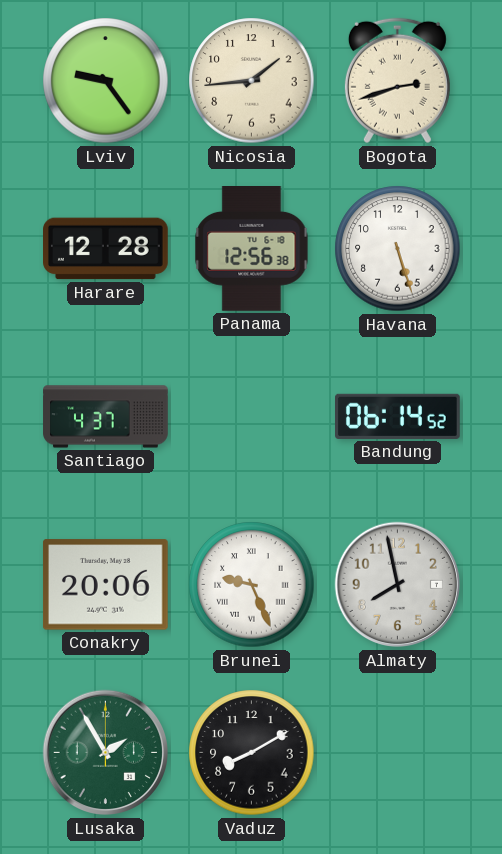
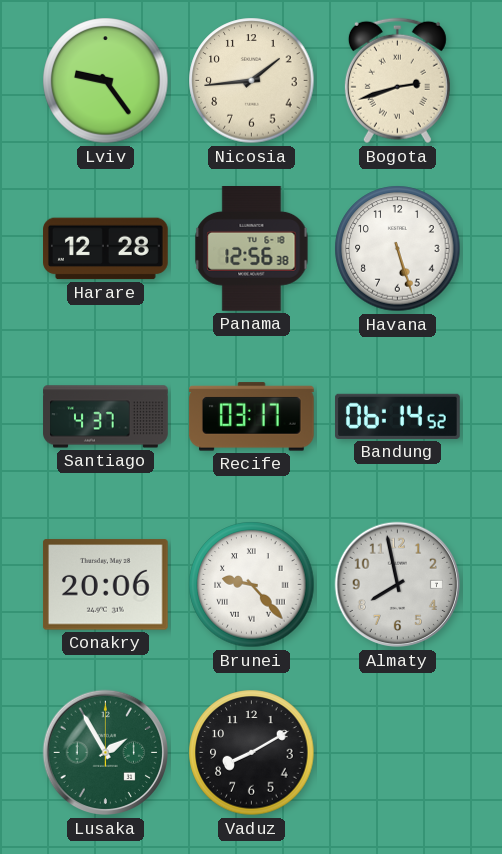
Recife: none -> 03:17
Brunei: 9:26 -> 9:23
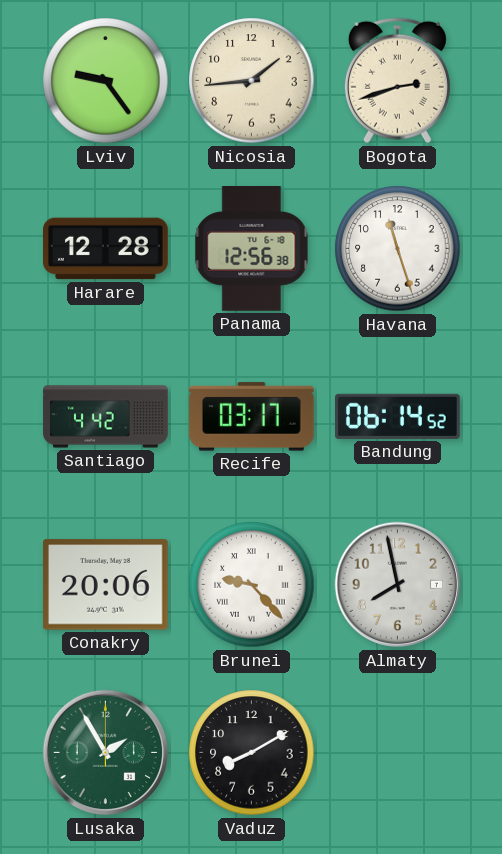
Havana: 5:27 -> 11:27
Santiago: 4:37 -> 4:42
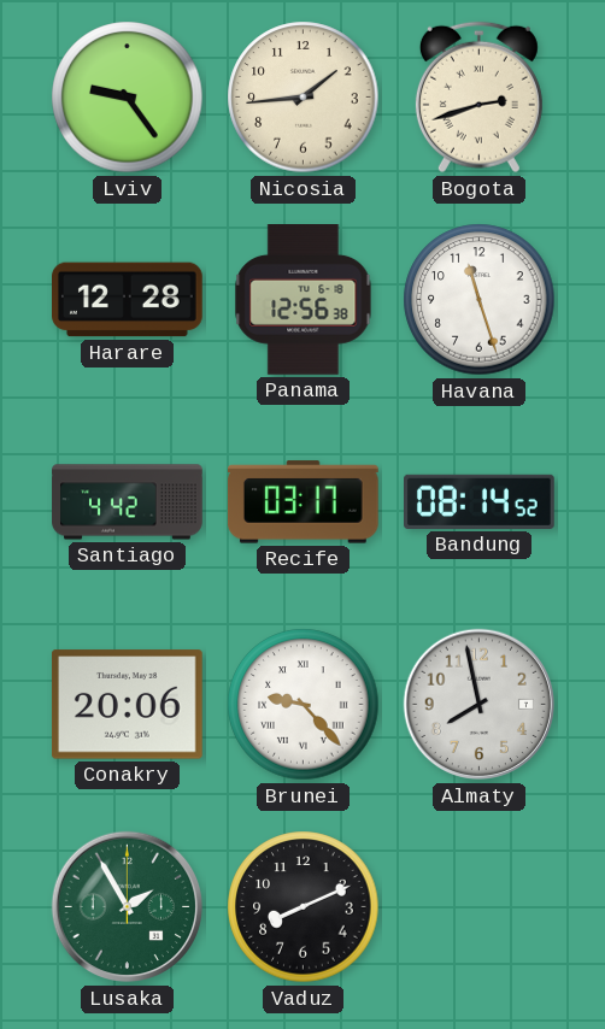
Bandung: 06:14 -> 08:14
Vaduz: 8:10 -> 8:11
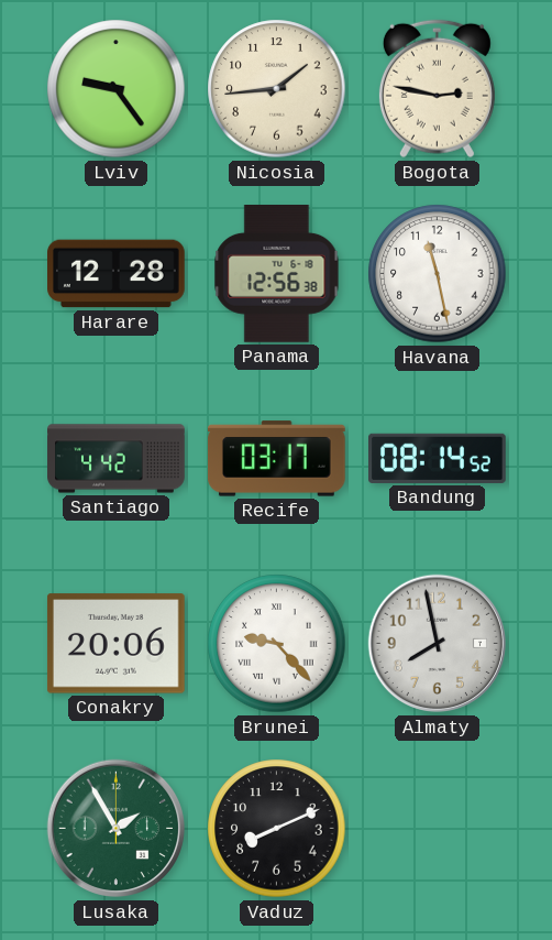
Bogota: 2:42 -> 2:47
Havana: 11:27 -> 11:28
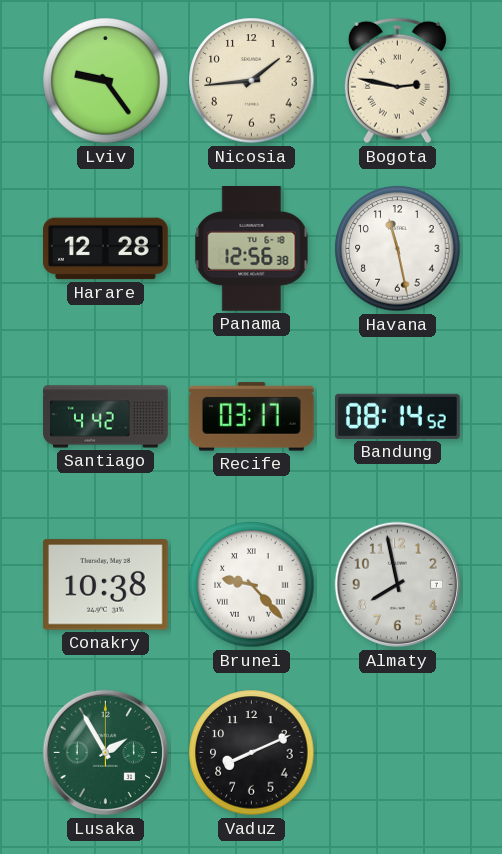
Conakry: 20:06 -> 10:38
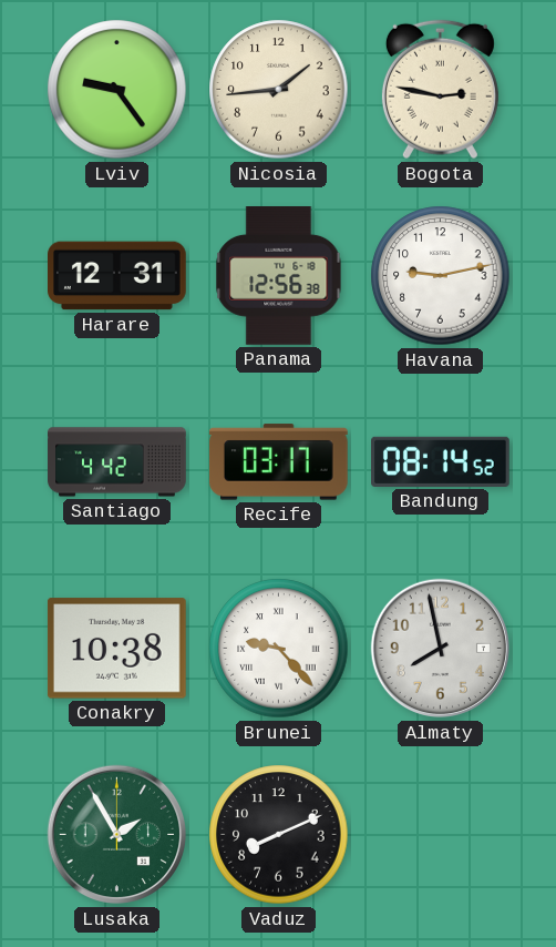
Harare: 12:28 -> 12:31
Havana: 11:28 -> 9:13
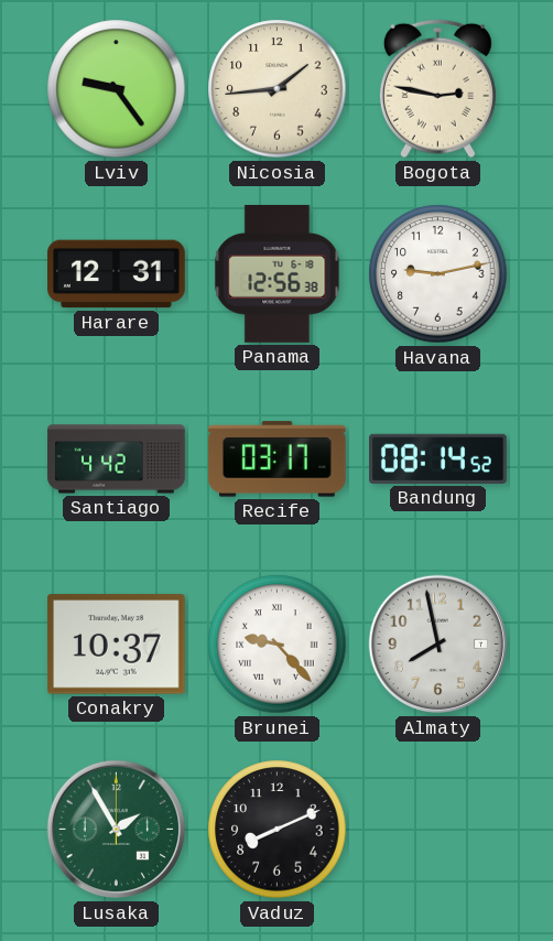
Conakry: 10:38 -> 10:37
